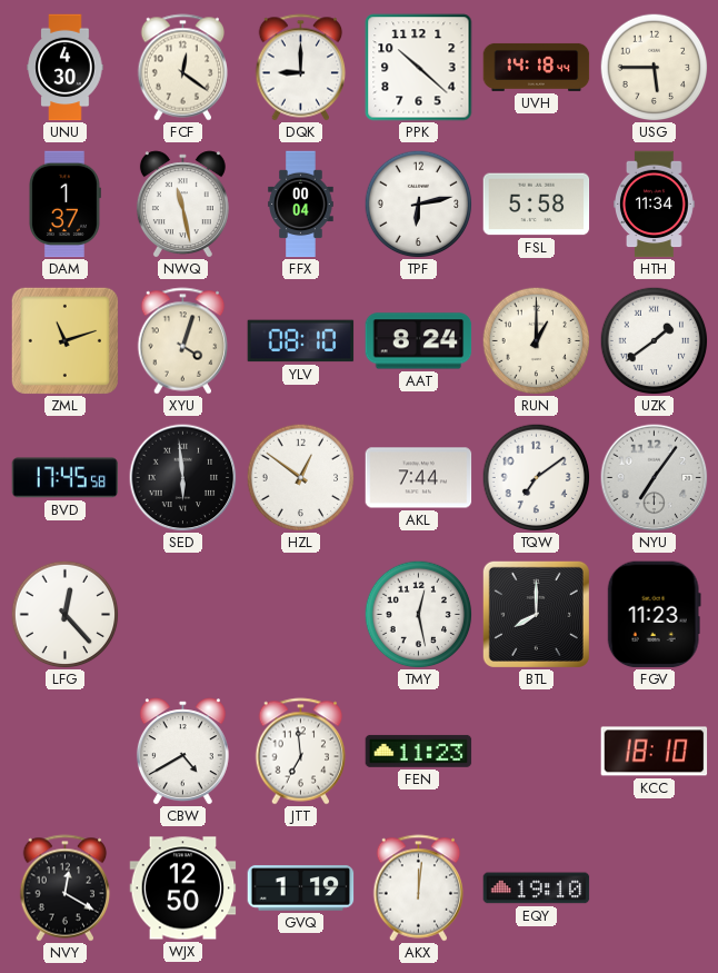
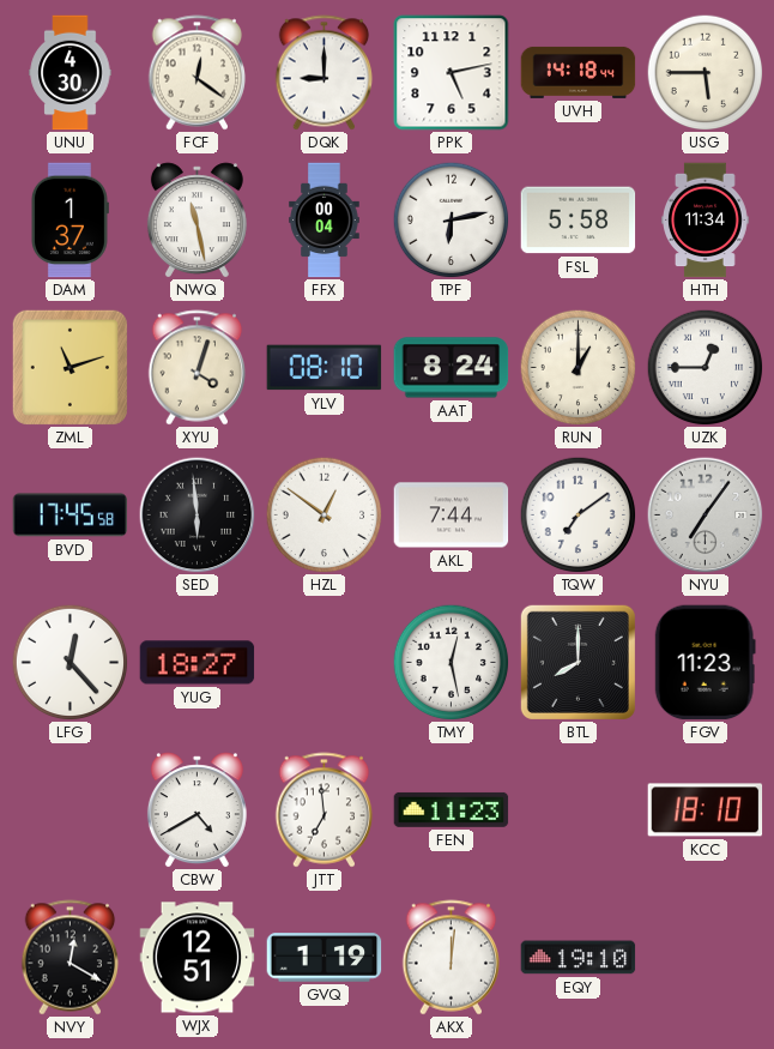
PPK: 10:22 -> 5:13
UZK: 1:39 -> 12:45
YUG: none -> 18:27
WJX: 12:50 -> 12:51
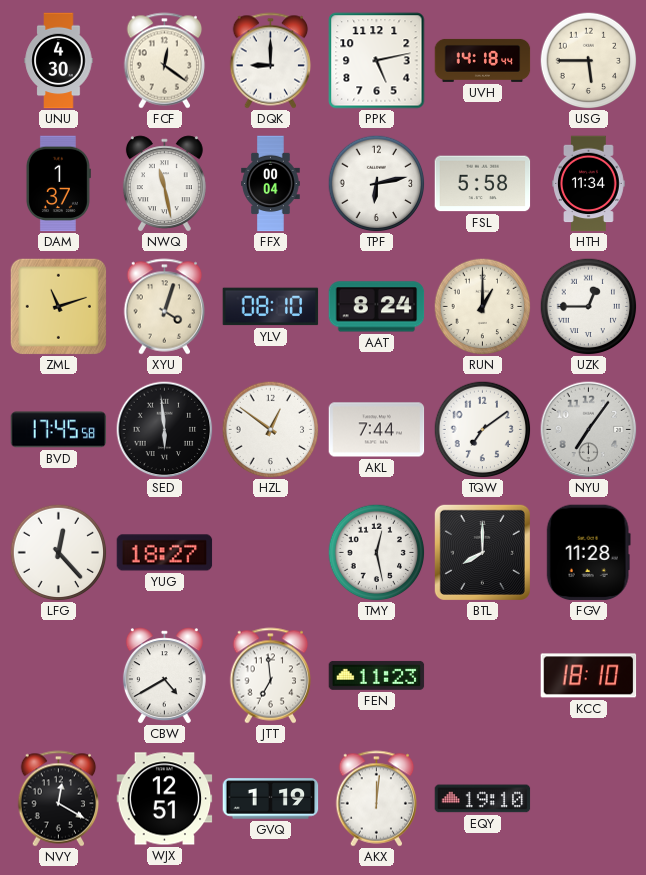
FGV: 11:23 -> 11:28
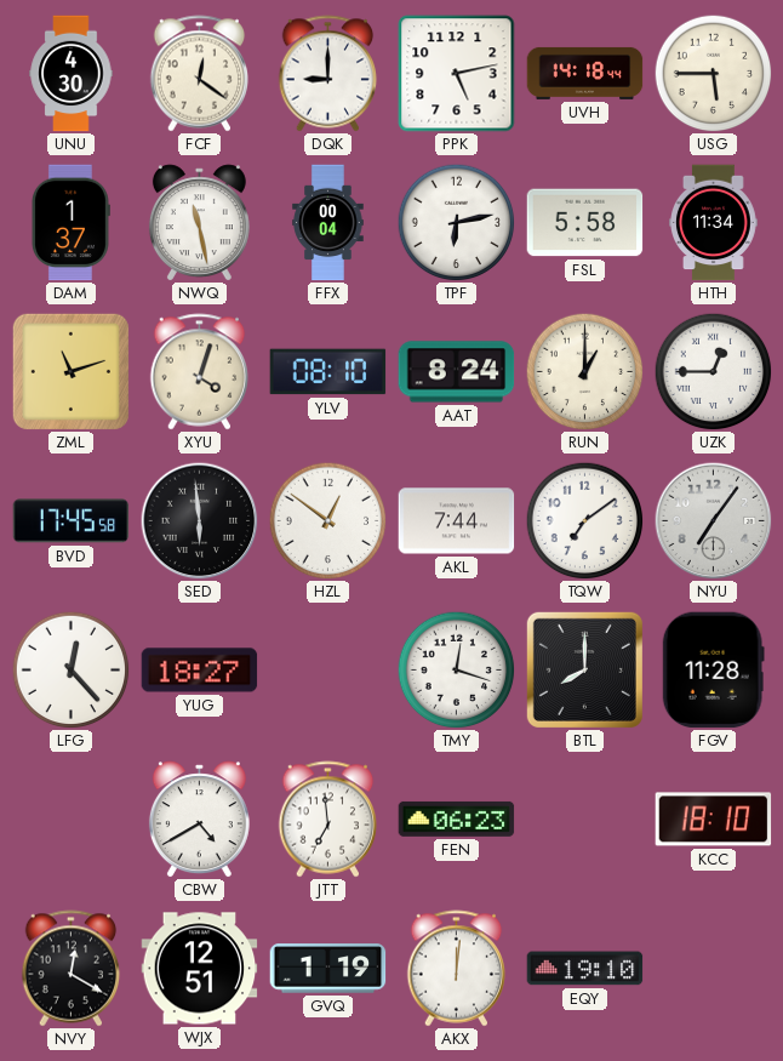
TMY: 12:28 -> 12:18
FEN: 11:23 -> 06:23
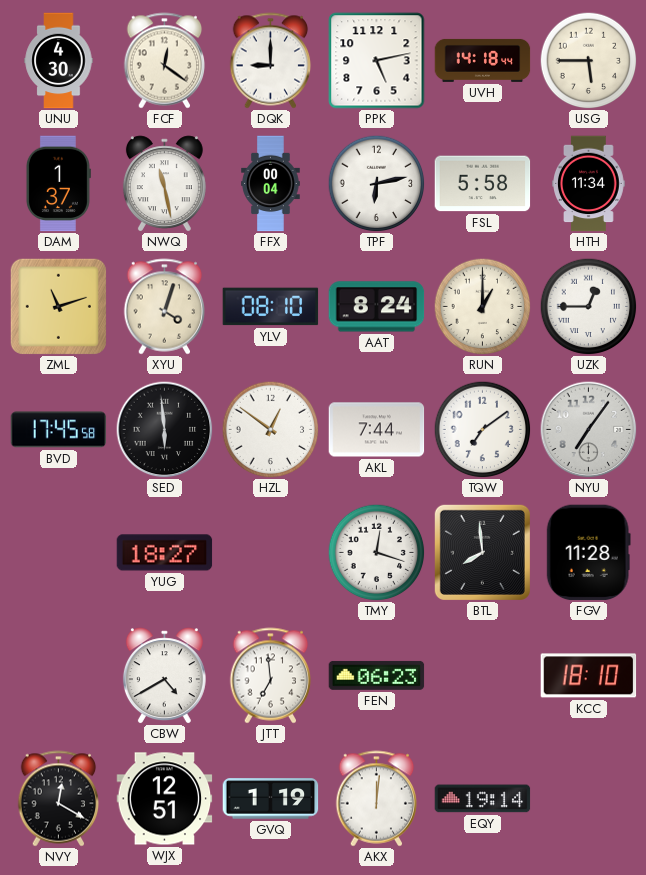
LFG: 12:23 -> none
BTL: 8:00 -> 7:59
EQY: 19:10 -> 19:14
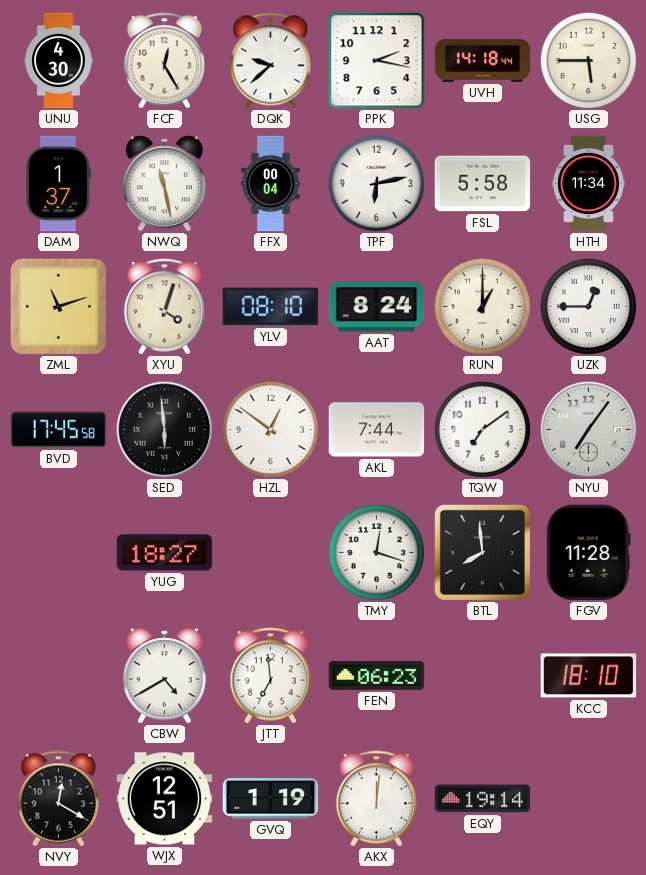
FCF: 12:21 -> 12:25
DQK: 9:00 -> 9:38
PPK: 5:13 -> 2:17
